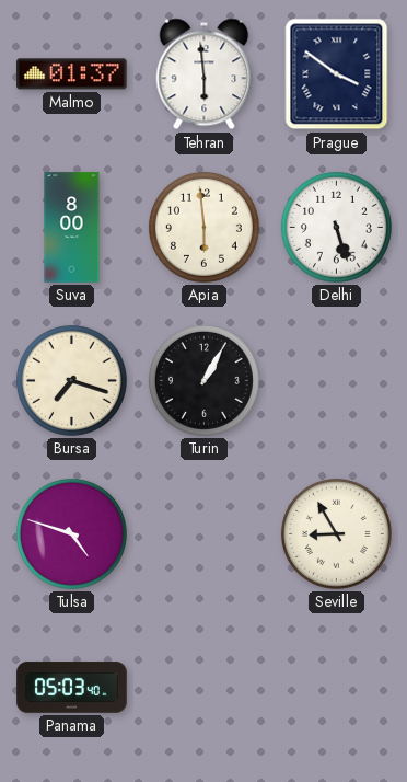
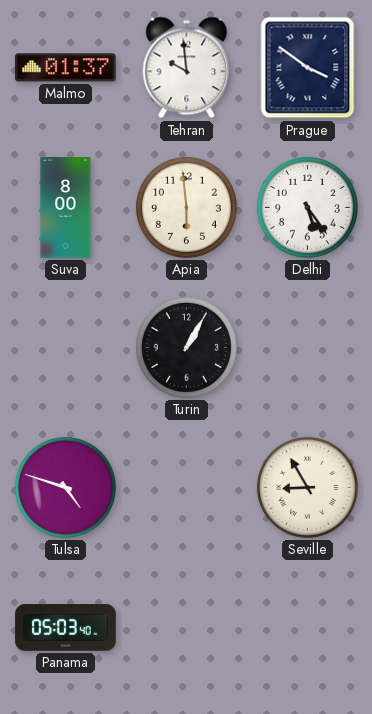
Tehran: 5:59 -> 9:59
Delhi: 5:27 -> 5:24
Bursa: 7:18 -> none
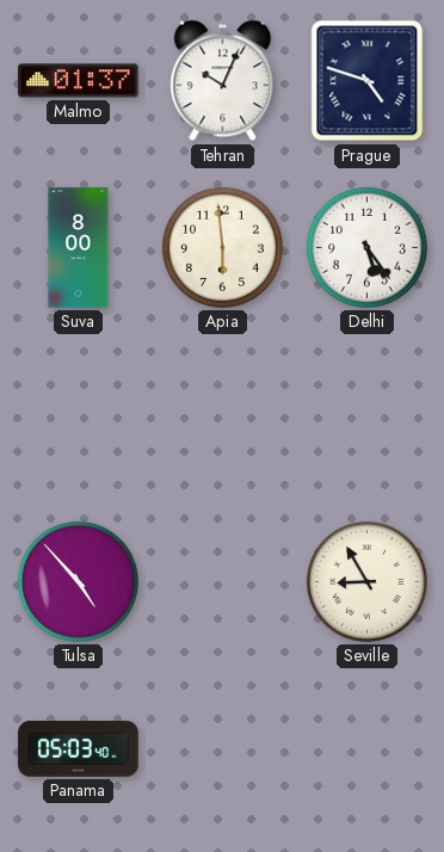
Tehran: 9:59 -> 10:04
Prague: 3:51 -> 4:48
Turin: 1:05 -> none
Tulsa: 4:48 -> 4:53
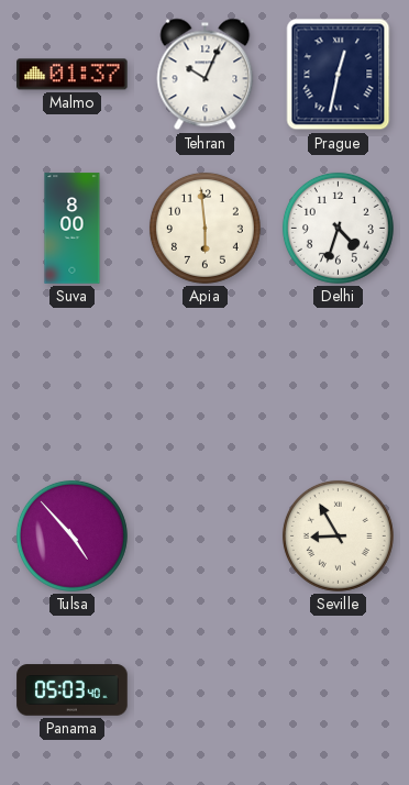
Prague: 4:48 -> 12:32
Delhi: 5:24 -> 4:33
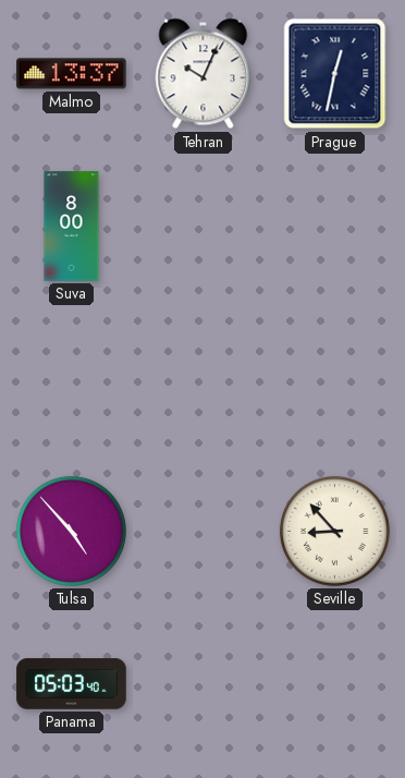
Malmo: 01:37 -> 13:37
Apia: 5:59 -> none
Delhi: 4:33 -> none
Seville: 8:55 -> 8:53
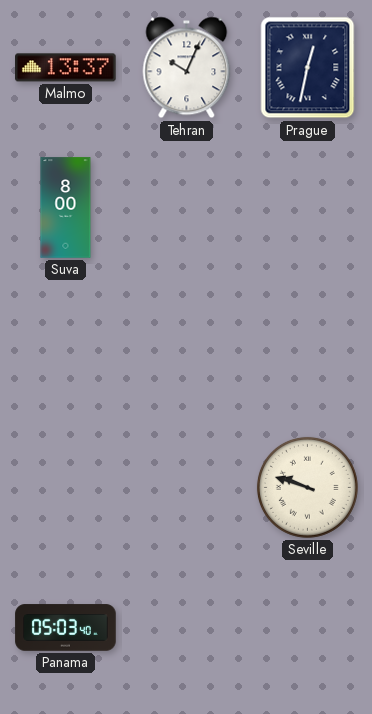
Tulsa: 4:53 -> none
Seville: 8:53 -> 9:48
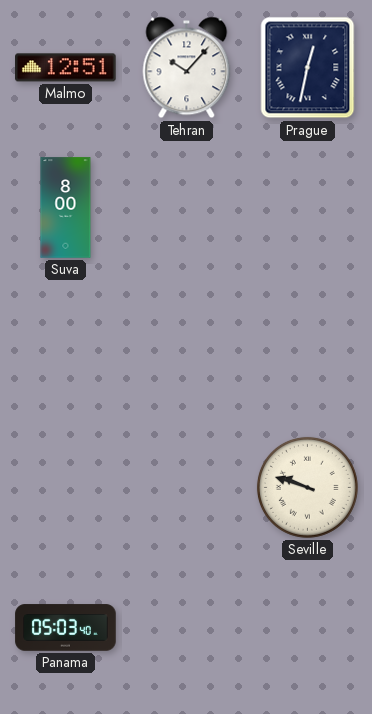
Malmo: 13:37 -> 12:51
Tehran: 10:04 -> 10:07
